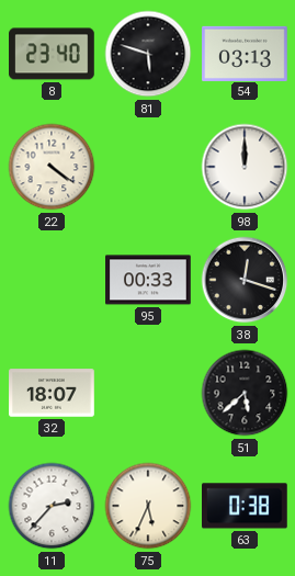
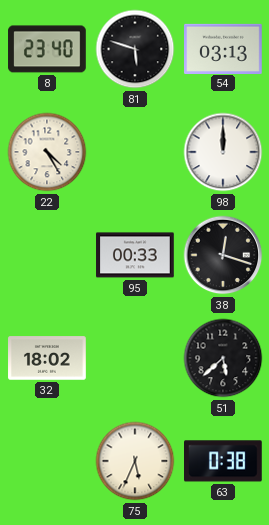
22: 4:21 -> 4:25
32: 18:07 -> 18:02
11: 2:37 -> none
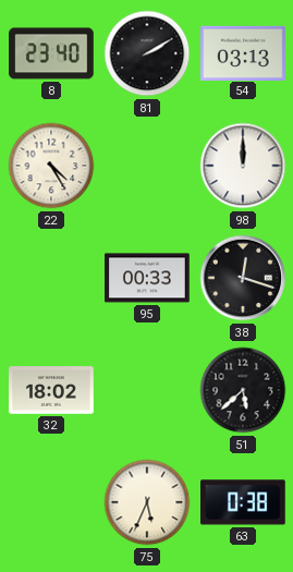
81: 5:48 -> 2:10
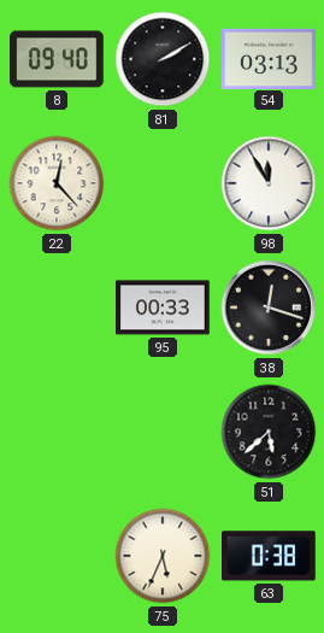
8: 23:40 -> 09:40
22: 4:25 -> 12:23
98: 12:00 -> 11:55
32: 18:02 -> none
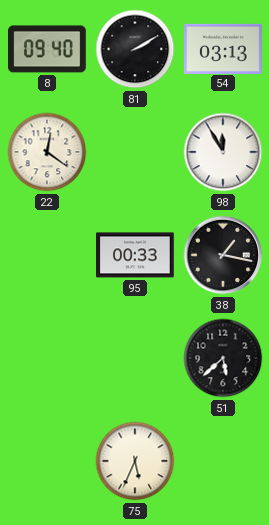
22: 12:23 -> 12:21
38: 12:18 -> 1:17
63: 0:38 -> none
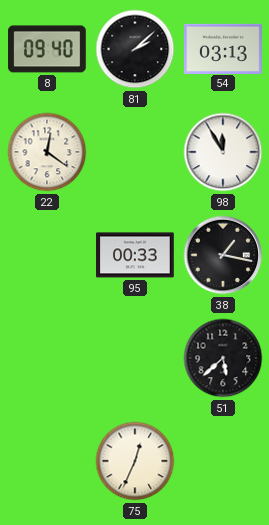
81: 2:10 -> 2:08
75: 5:34 -> 12:34
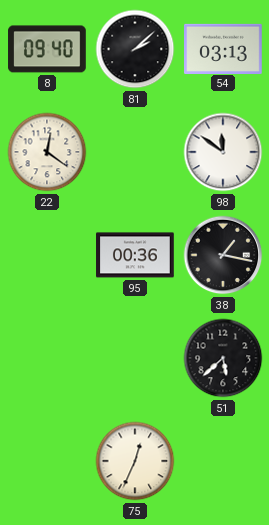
98: 11:55 -> 11:51
95: 00:33 -> 00:36
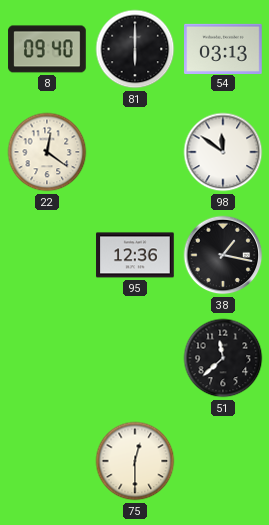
81: 2:08 -> 6:00
95: 00:36 -> 12:36
51: 5:38 -> 11:38
75: 12:34 -> 12:30
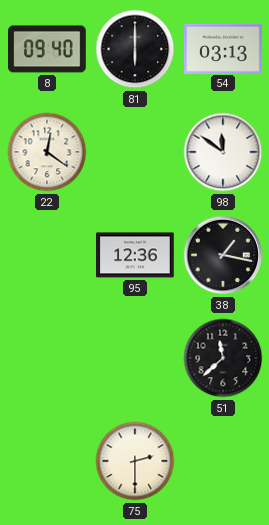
75: 12:30 -> 2:30
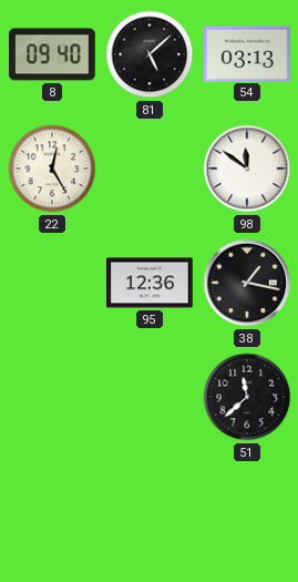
81: 6:00 -> 5:08
22: 12:21 -> 12:25
75: 2:30 -> none
